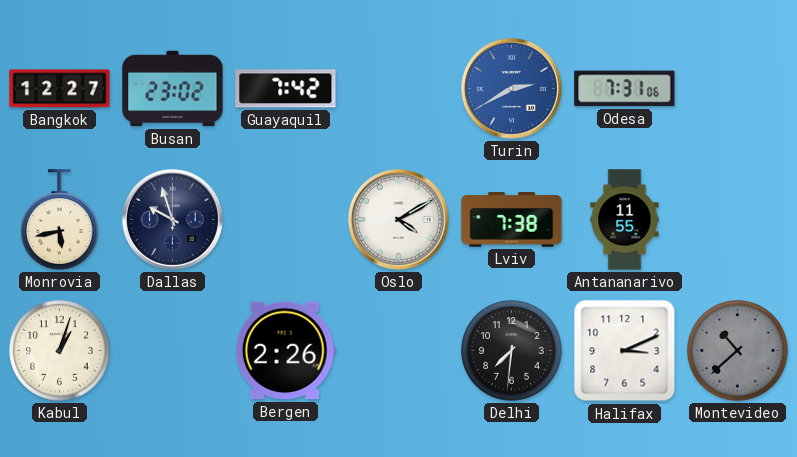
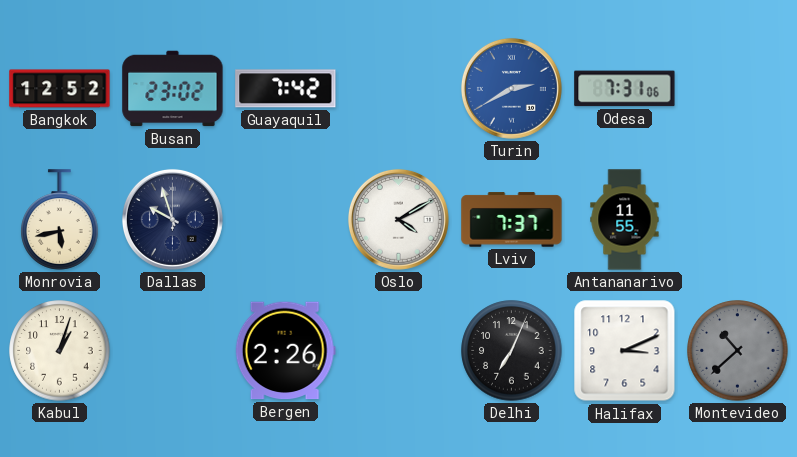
Bangkok: 12:27 -> 12:52
Lviv: 7:38 -> 7:37
Delhi: 7:31 -> 7:04
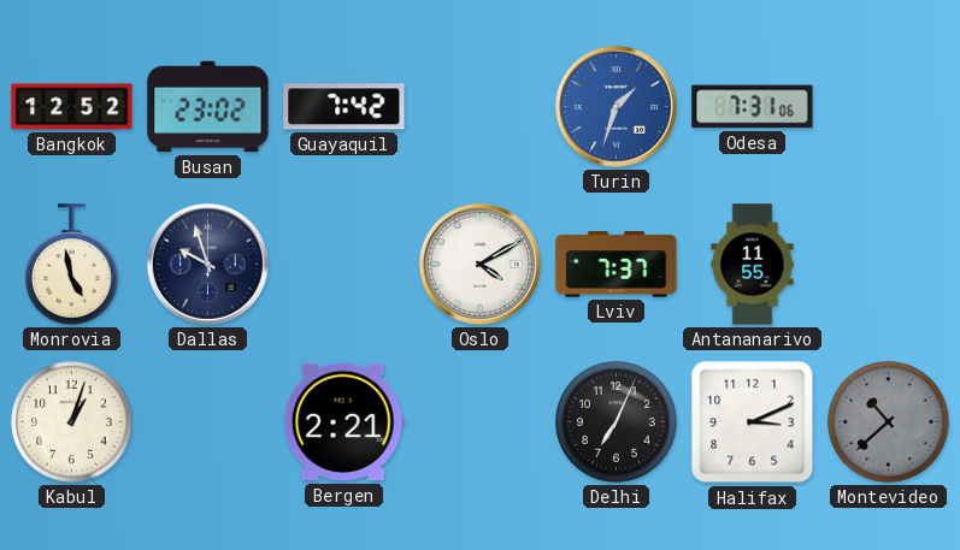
Turin: 2:40 -> 1:33
Monrovia: 5:43 -> 4:58
Bergen: 2:26 -> 2:21
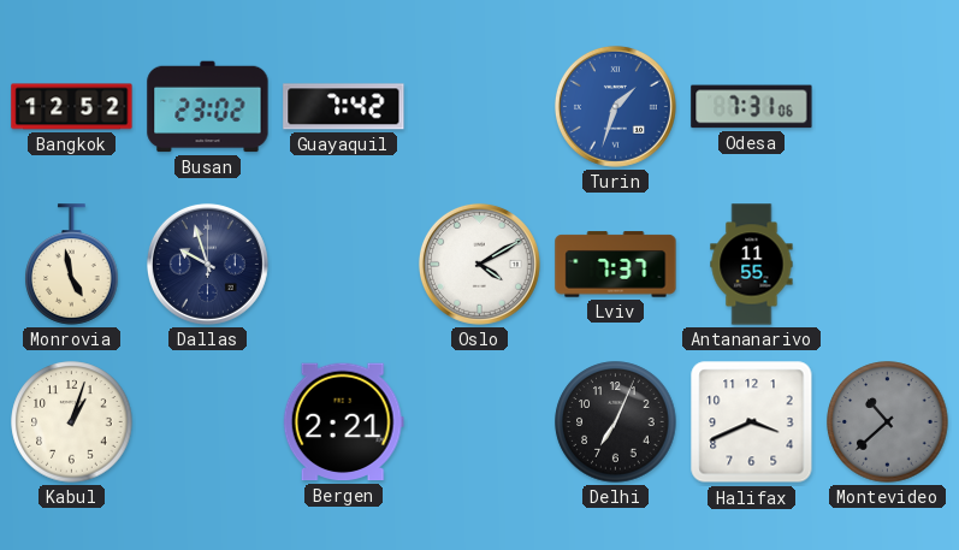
Halifax: 3:11 -> 3:41
